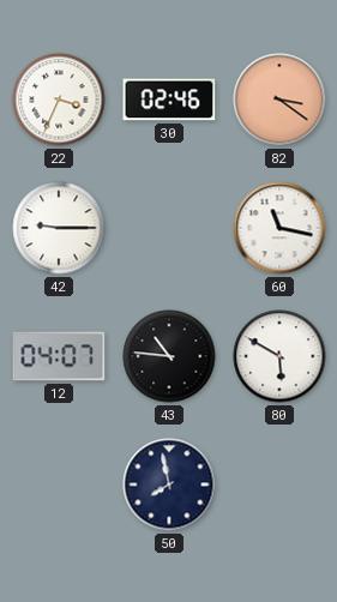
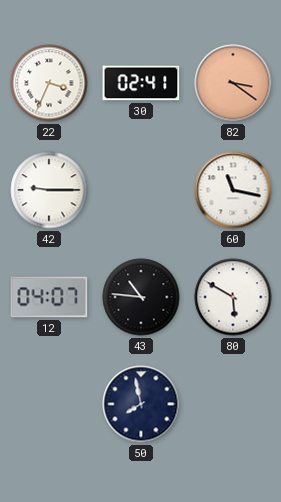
30: 02:46 -> 02:41
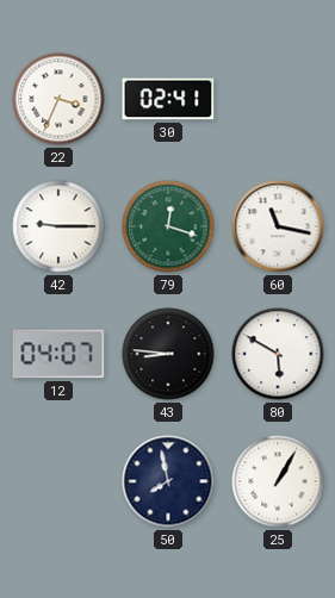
82: 3:21 -> none
79: none -> 12:18
43: 10:46 -> 8:46
25: none -> 1:05
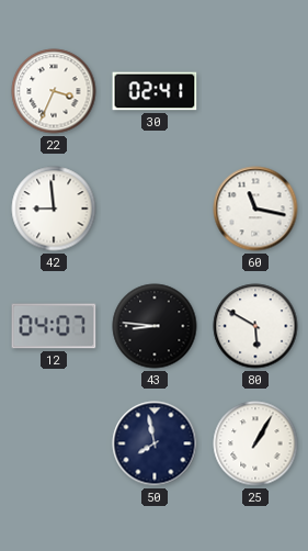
42: 9:15 -> 8:59
79: 12:18 -> none
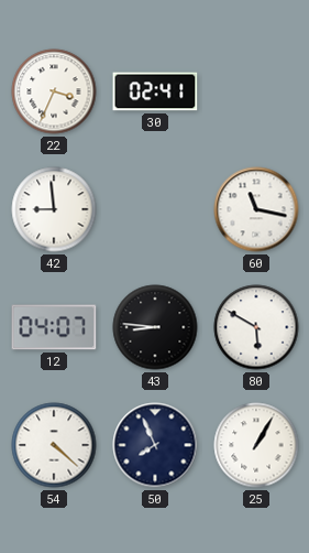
54: none -> 4:22
50: 7:58 -> 7:56
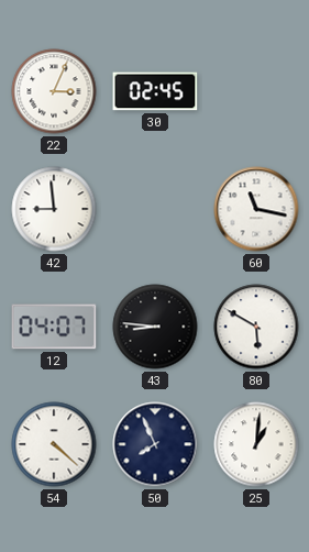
22: 3:34 -> 3:04
30: 02:41 -> 02:45
25: 1:05 -> 1:01
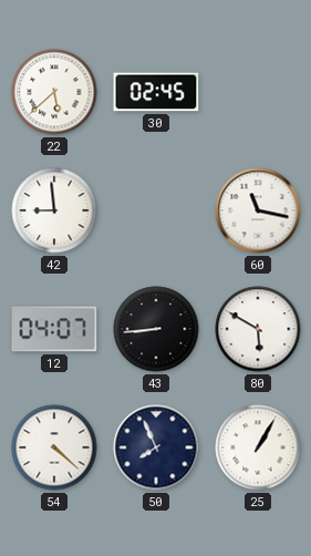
22: 3:04 -> 5:38
43: 8:46 -> 8:44
25: 1:01 -> 1:05
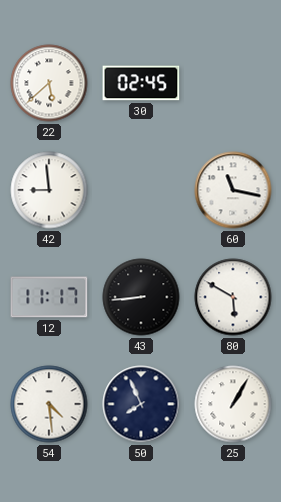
12: 04:07 -> 11:17
54: 4:22 -> 4:29
